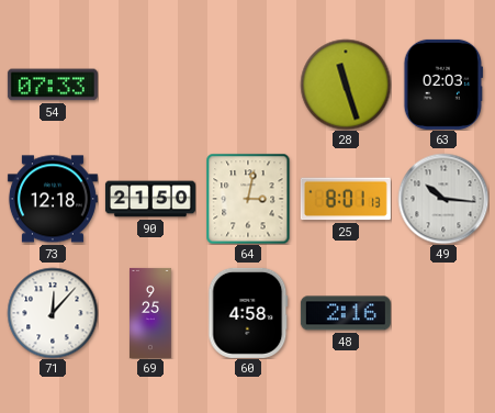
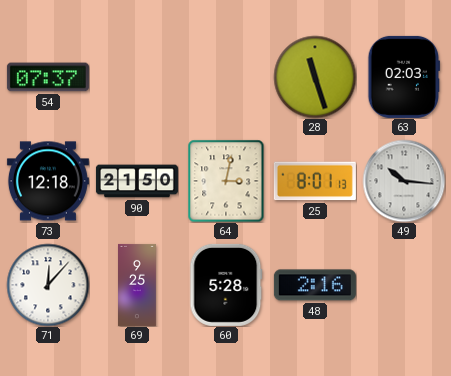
54: 07:33 -> 07:37
60: 4:58 -> 5:28
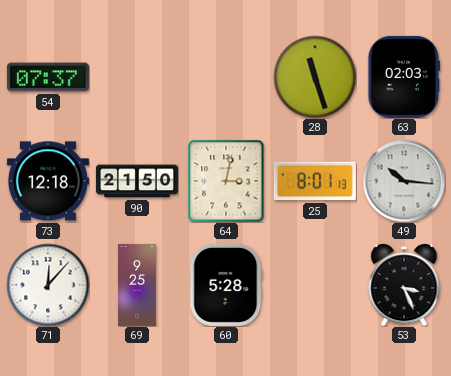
48: 2:16 -> none
53: none -> 3:26
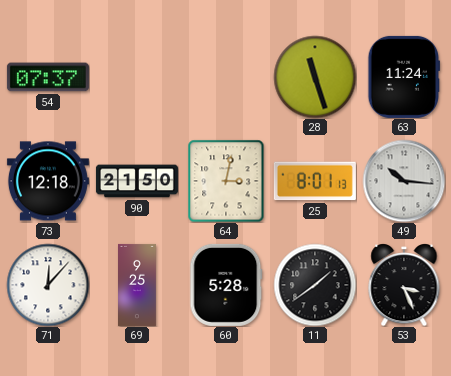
63: 02:03 -> 11:24
11: none -> 1:39
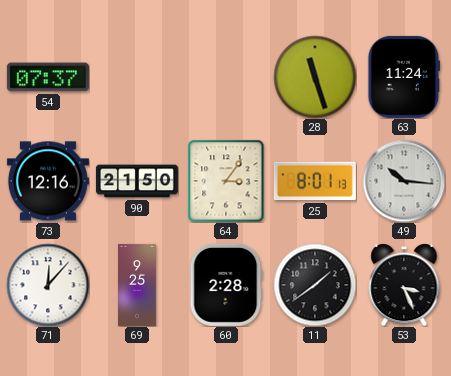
73: 12:18 -> 12:16
64: 3:02 -> 3:06
60: 5:28 -> 2:28
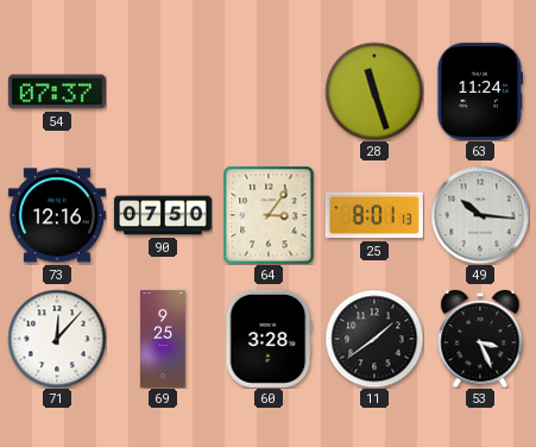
90: 21:50 -> 07:50
60: 2:28 -> 3:28
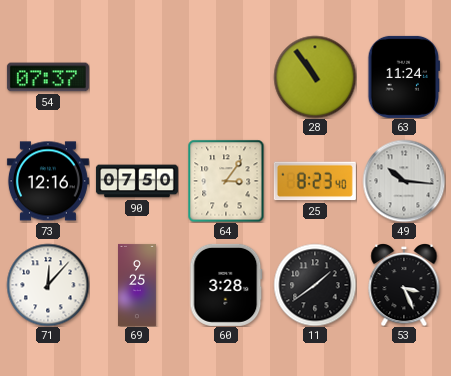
28: 11:27 -> 10:54
25: 8:01 -> 8:23
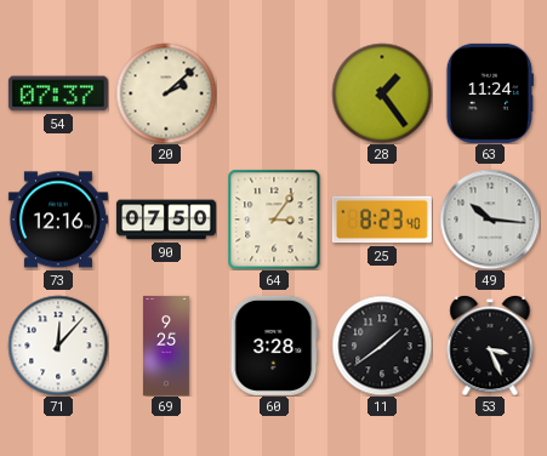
20: none -> 2:08
28: 10:54 -> 1:24
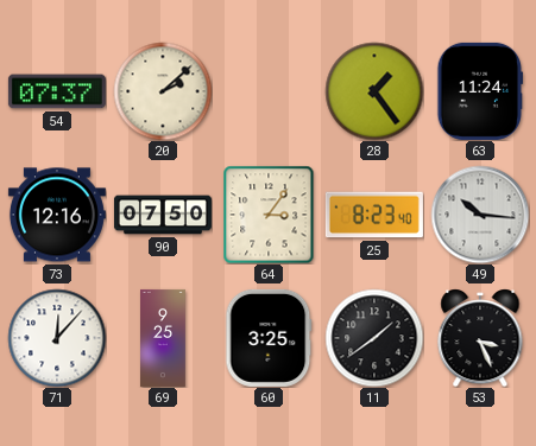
60: 3:28 -> 3:25
